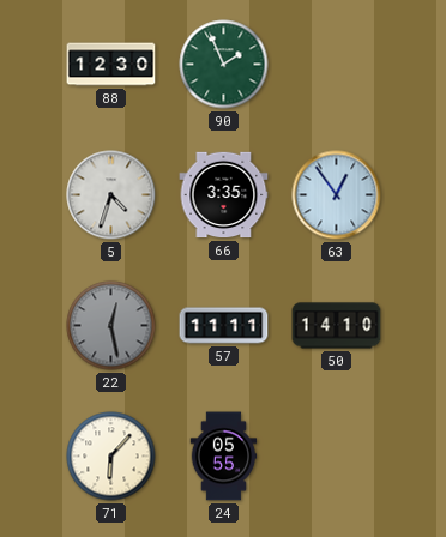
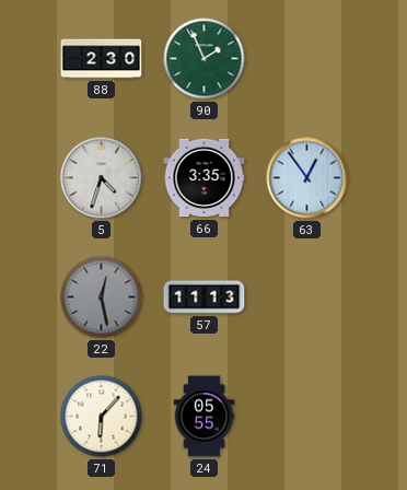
88: 12:30 -> 2:30
57: 11:11 -> 11:13
50: 14:10 -> none
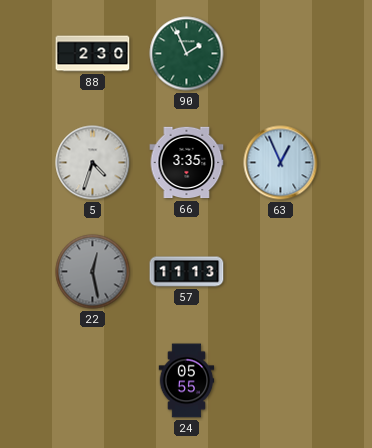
63: 12:54 -> 12:56
71: 6:07 -> none
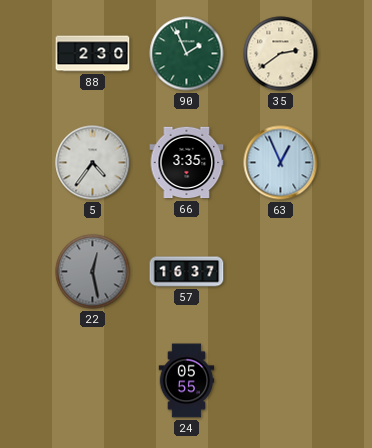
35: none -> 2:39
5: 4:33 -> 4:36
57: 11:13 -> 16:37
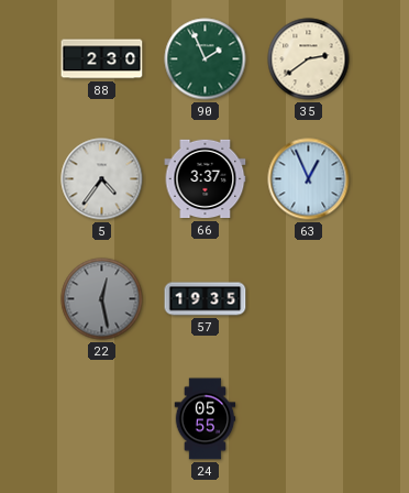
66: 3:35 -> 3:37
57: 16:37 -> 19:35
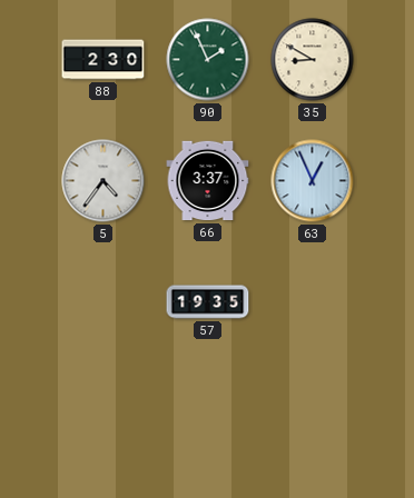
35: 2:39 -> 8:50
22: 12:28 -> none
24: 05:55 -> none
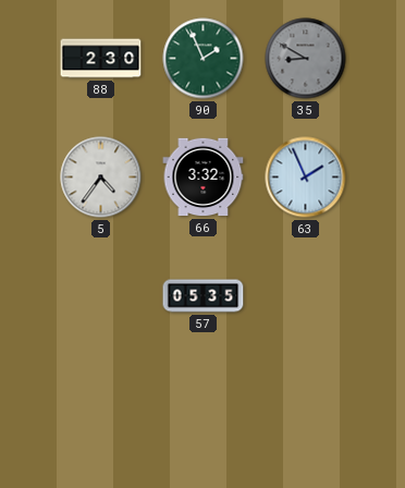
35 dial: cream -> grey
66: 3:37 -> 3:32
63: 12:56 -> 1:56
57: 19:35 -> 05:35
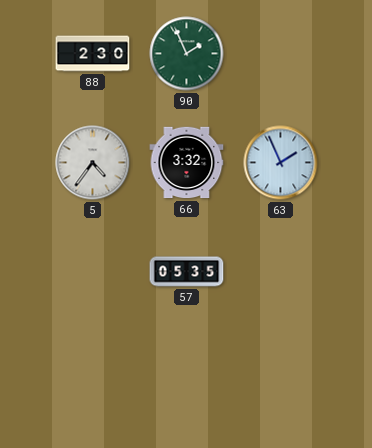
35: 8:50 -> none
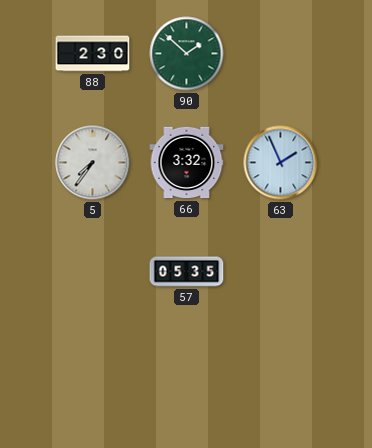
90: 1:56 -> 1:52
5: 4:36 -> 7:36
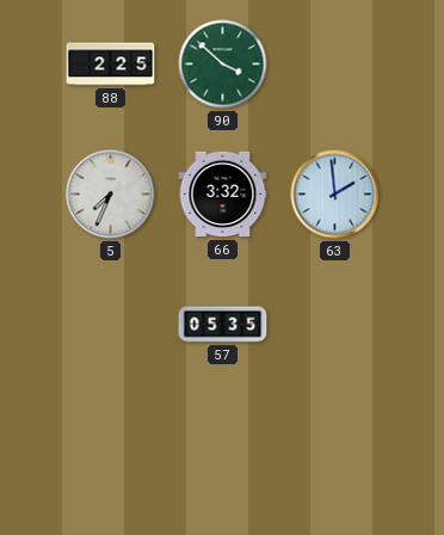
88: 2:30 -> 2:25
90: 1:52 -> 3:52
5: 7:36 -> 7:34
63: 1:56 -> 1:59
